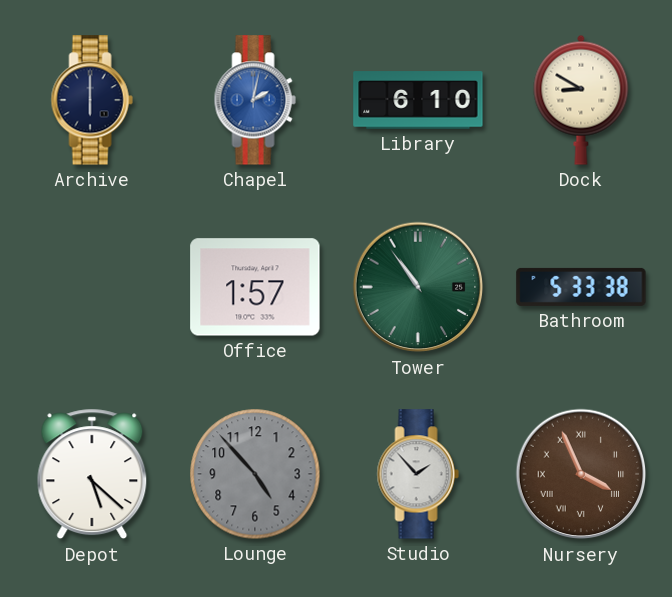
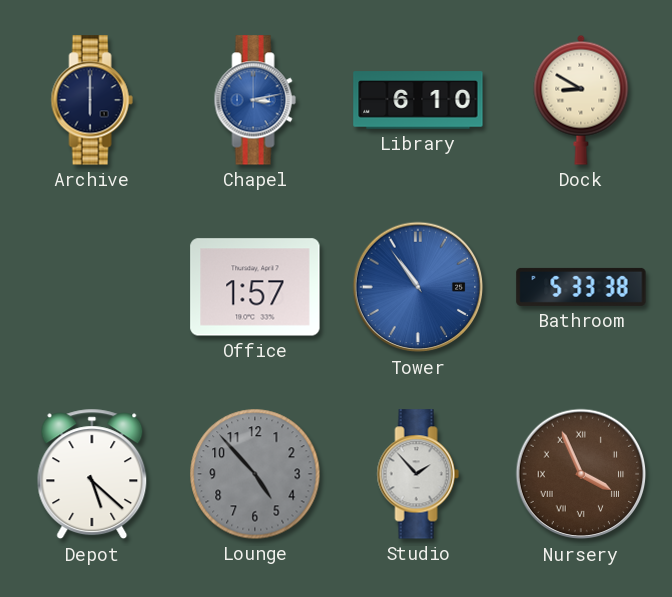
Chapel: 2:02 -> 3:13
Tower dial: green -> blue
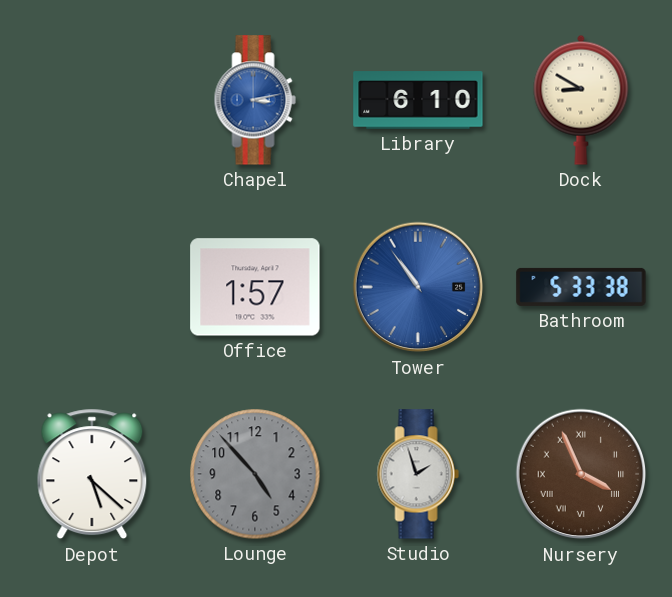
Archive: 6:00 -> none
Studio: 1:53 -> 1:57
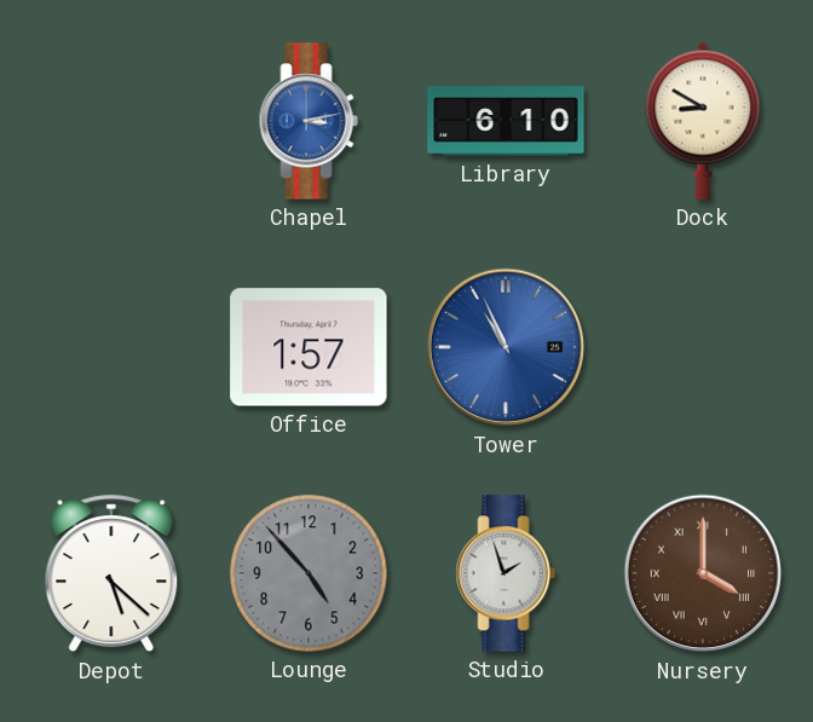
Tower: 10:54 -> 10:56
Bathroom: 5:33 -> none
Nursery: 3:56 -> 4:00
